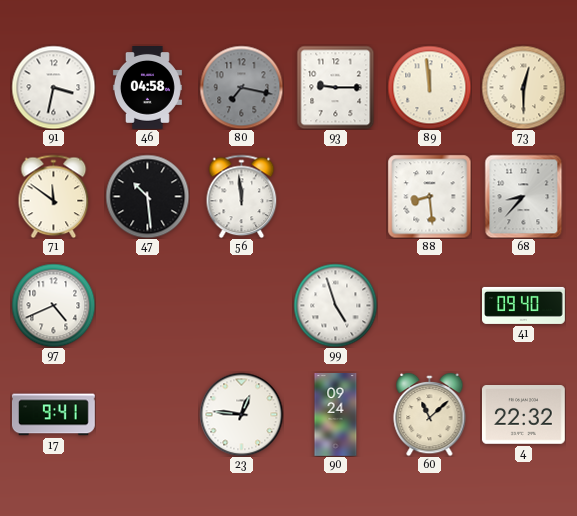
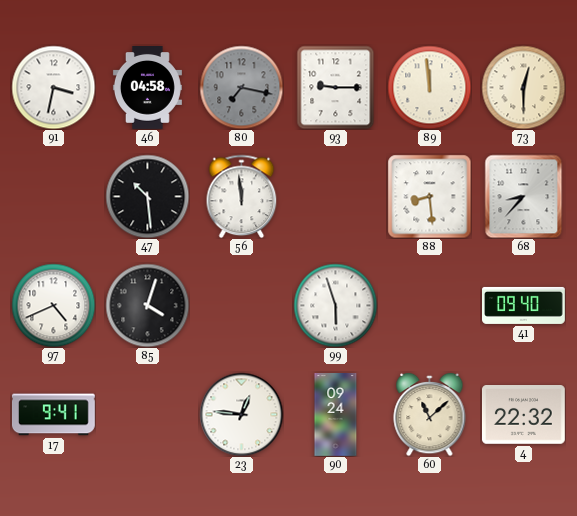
71: 11:51 -> none
85: none -> 4:03
99: 4:57 -> 5:57
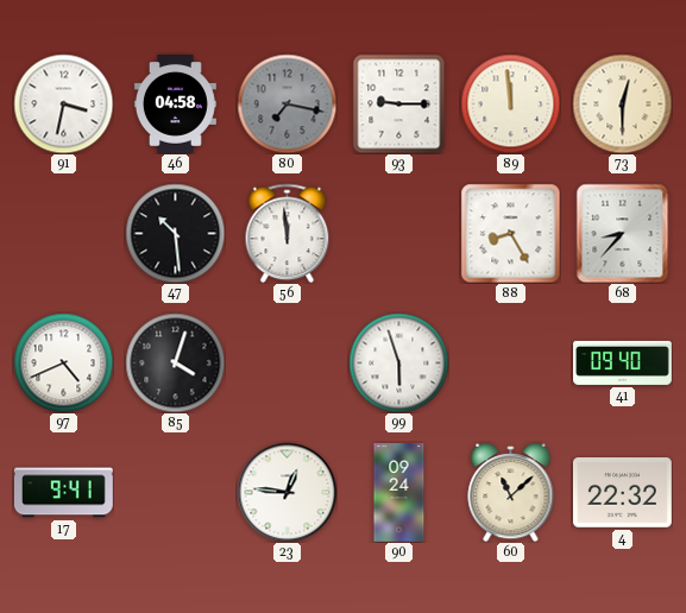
88: 8:29 -> 8:25
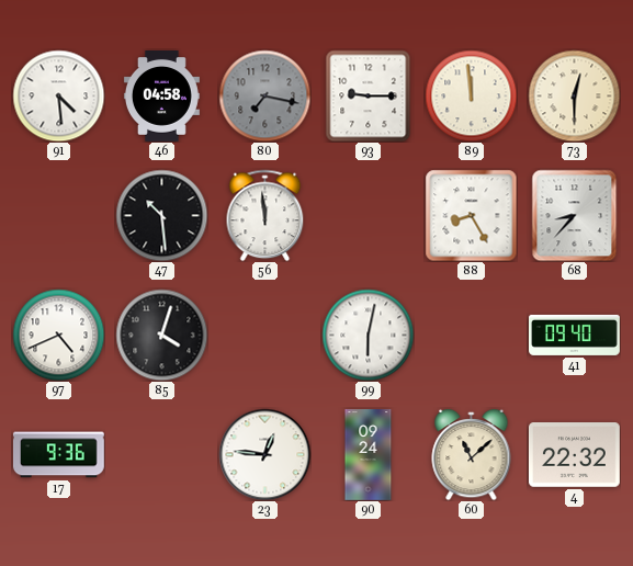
91: 3:32 -> 4:29
99: 5:57 -> 6:02
17: 9:41 -> 9:36
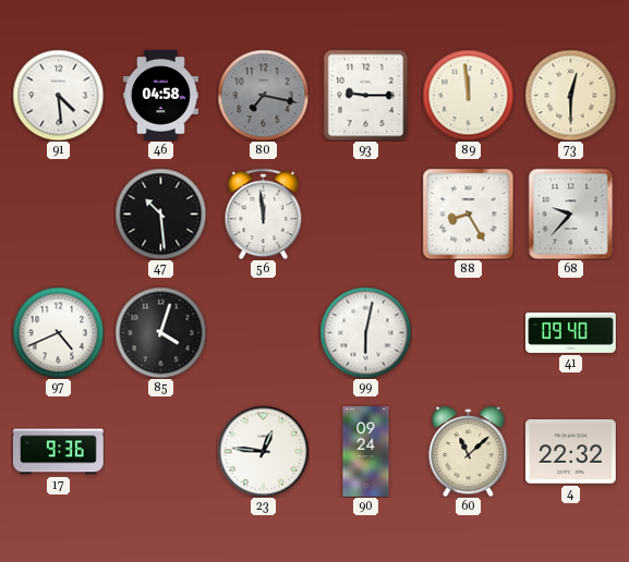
68: 8:37 -> 9:37
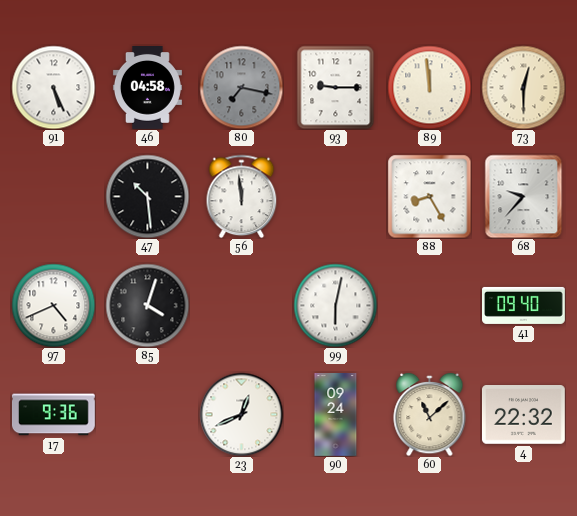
91: 4:29 -> 5:26
23: 12:46 -> 12:41
